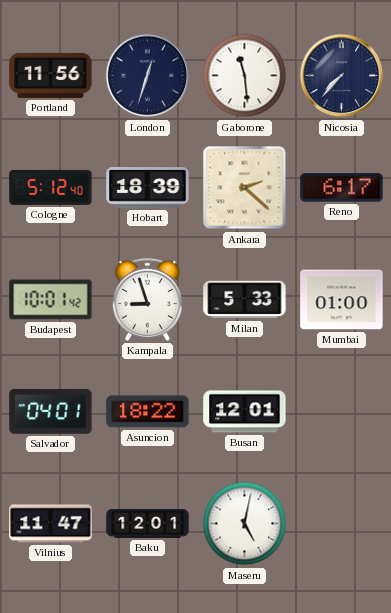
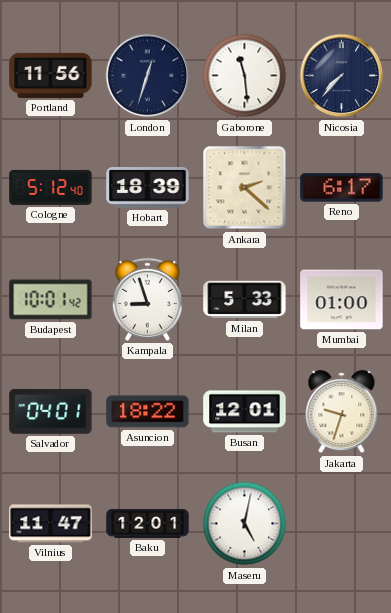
Jakarta: none -> 9:33
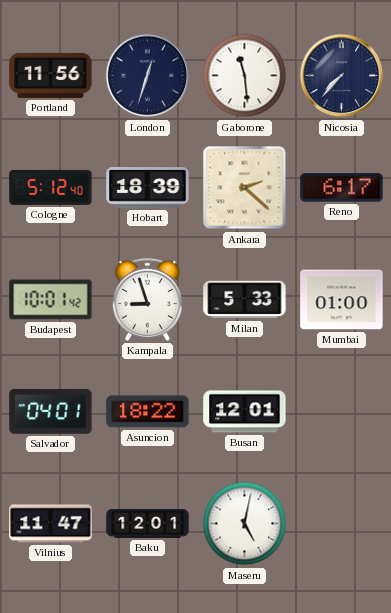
Jakarta: 9:33 -> none
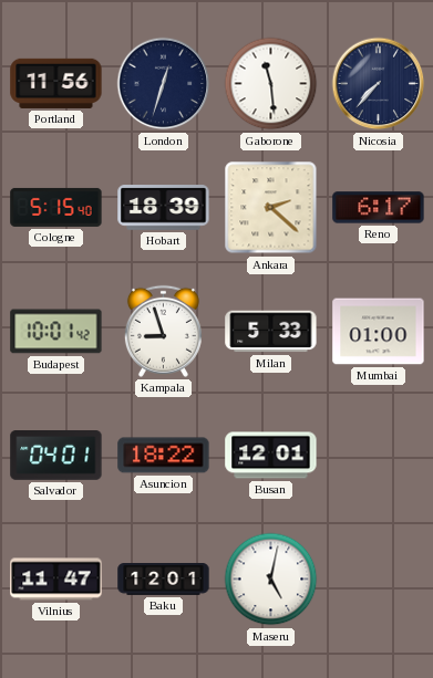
Cologne: 5:12 -> 5:15
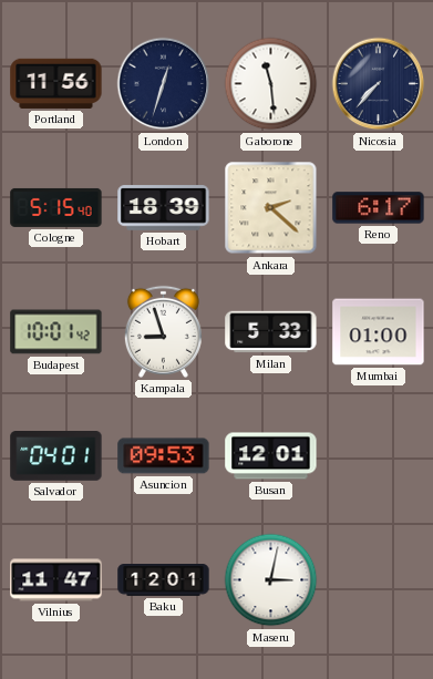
Asuncion: 18:22 -> 09:53
Maseru: 5:02 -> 3:02
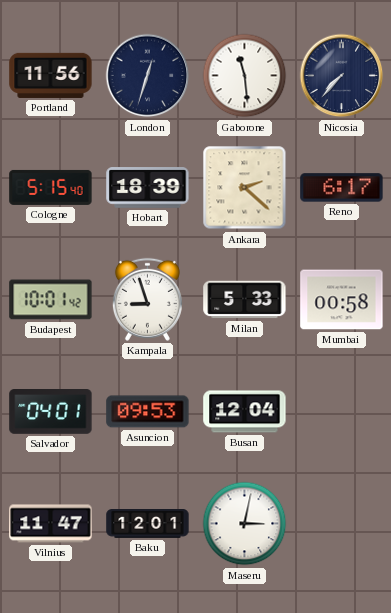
Mumbai: 01:00 -> 00:58
Busan: 12:01 -> 12:04
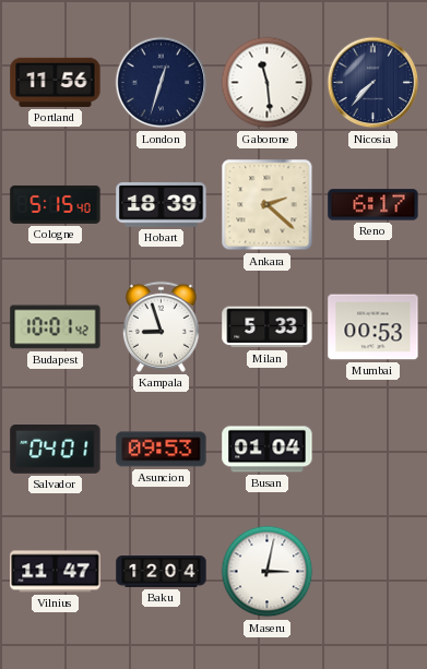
Mumbai: 00:58 -> 00:53
Busan: 12:04 -> 01:04
Baku: 12:01 -> 12:04
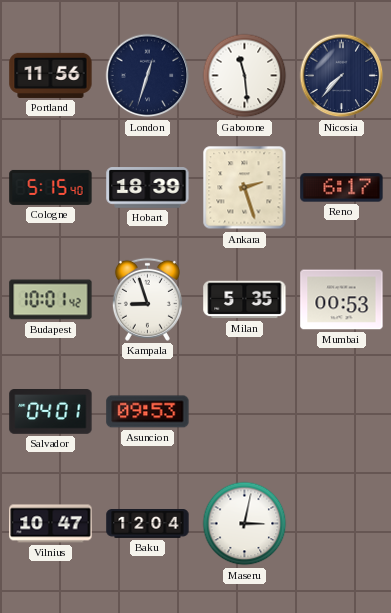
Ankara: 2:22 -> 2:27
Milan: 5:33 -> 5:35
Busan: 01:04 -> none
Vilnius: 11:47 -> 10:47
